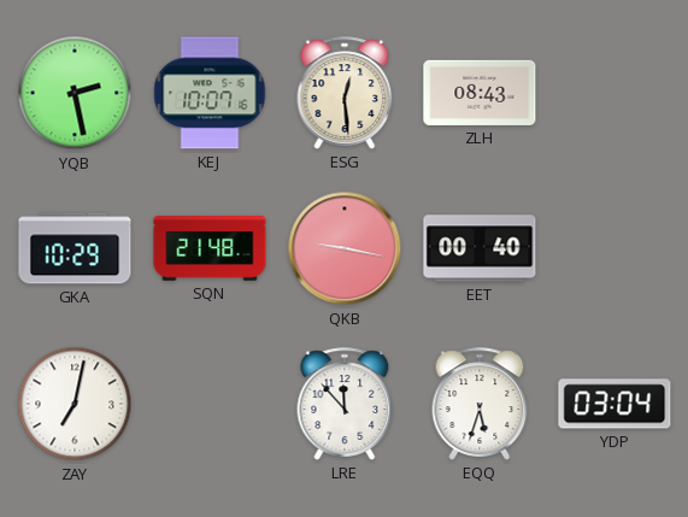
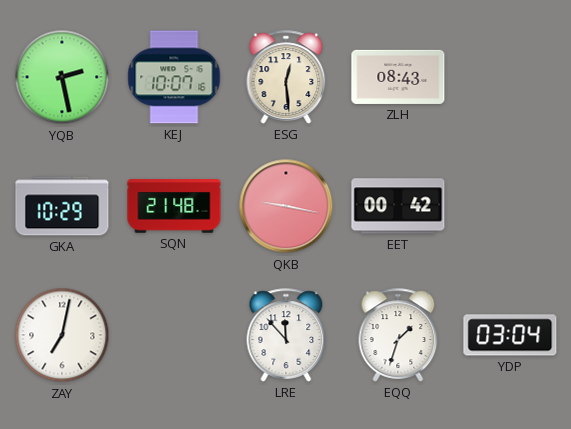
EET: 00:40 -> 00:42
EQQ: 5:33 -> 1:33
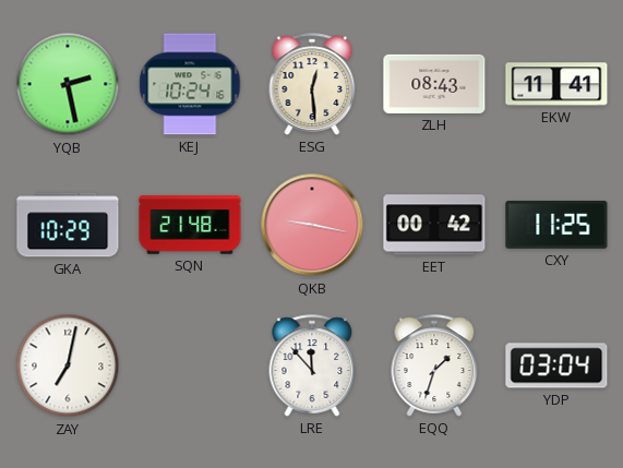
KEJ: 10:07 -> 10:24
EKW: none -> 11:41
CXY: none -> 11:25
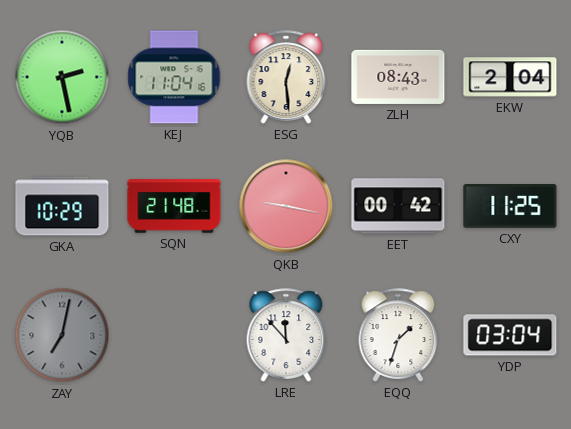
KEJ: 10:24 -> 11:04
EKW: 11:41 -> 2:04
ZAY dial: white -> grey
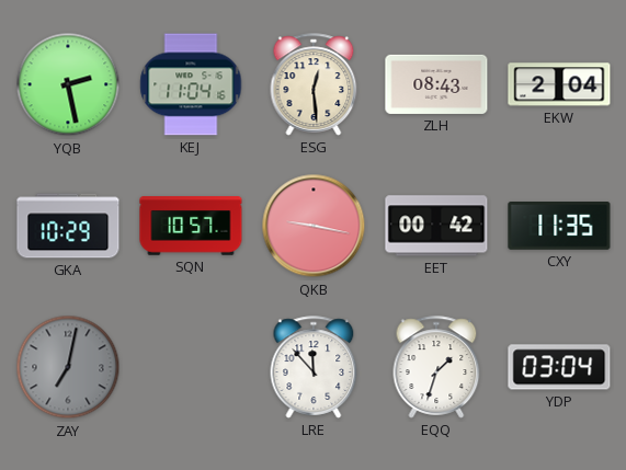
SQN: 21:48 -> 10:57
CXY: 11:25 -> 11:35
